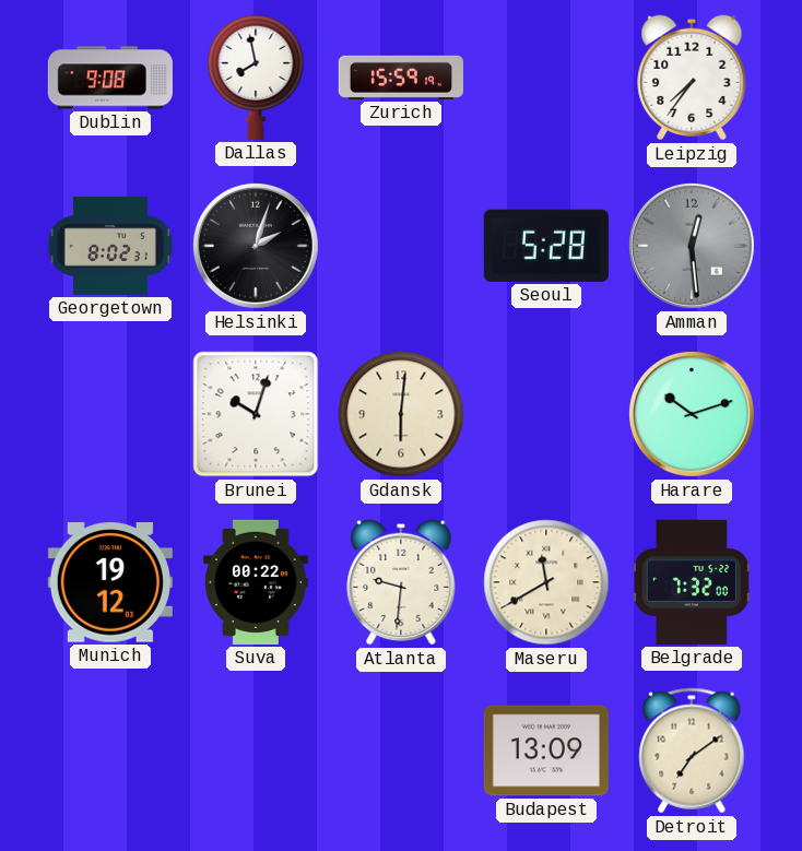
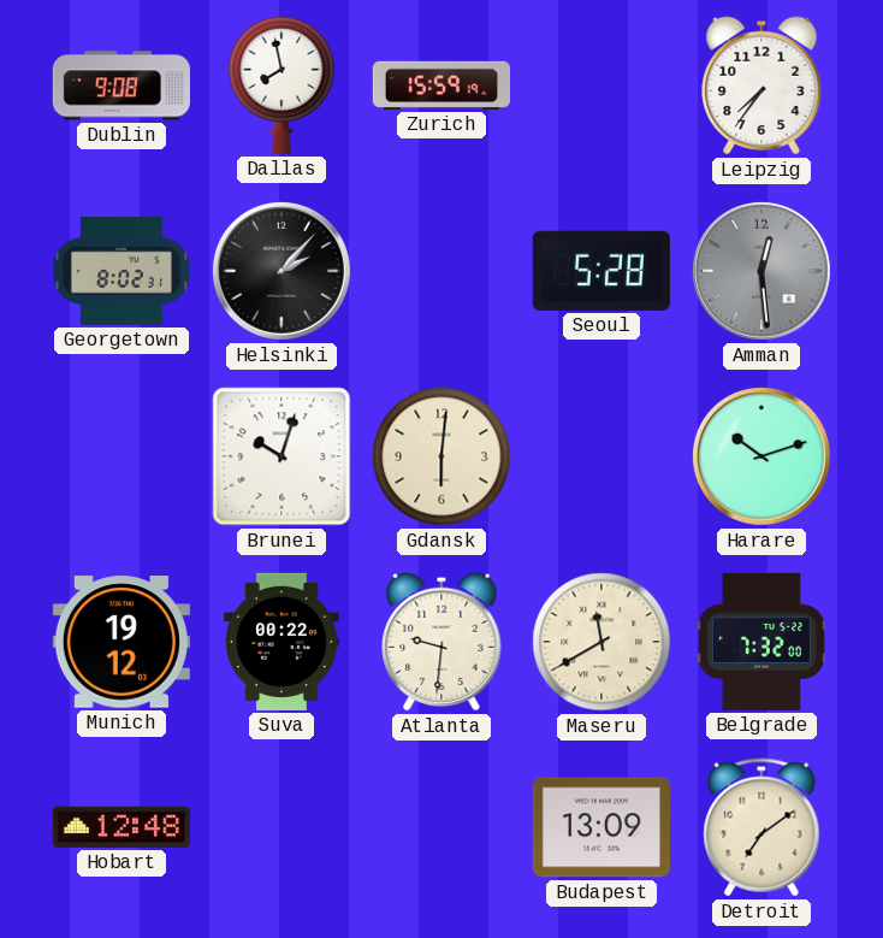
Helsinki: 2:03 -> 2:07
Hobart: none -> 12:48
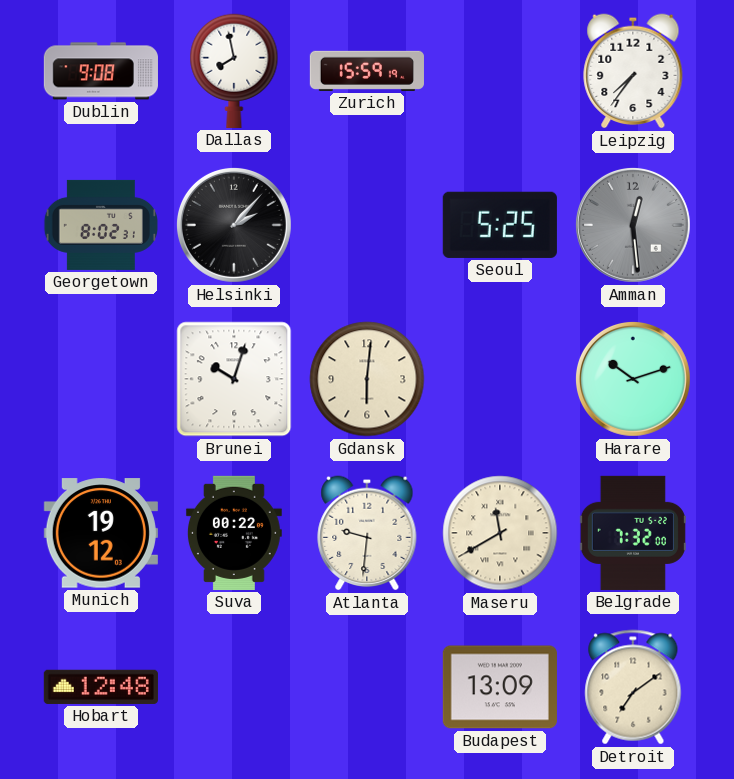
Seoul: 5:28 -> 5:25
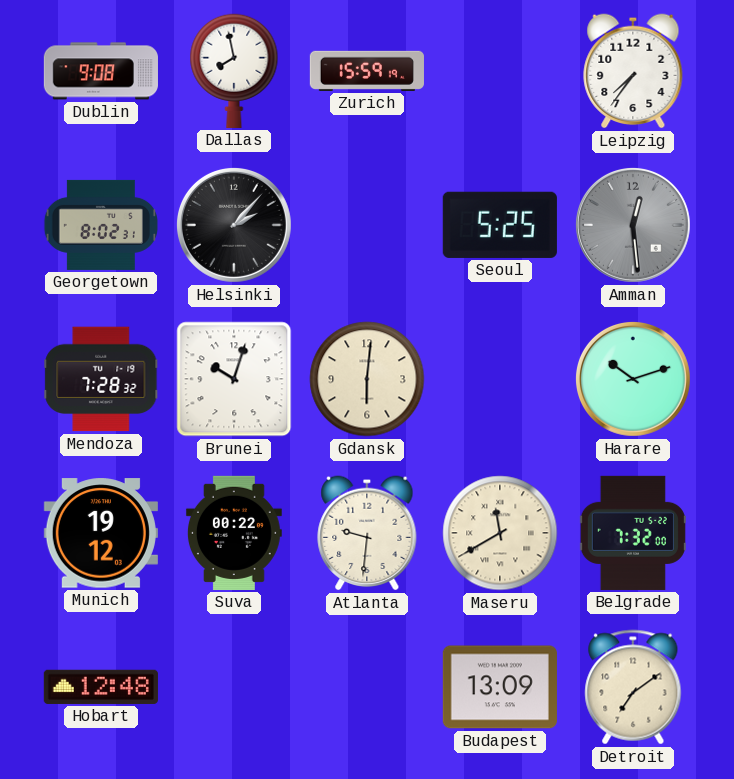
Mendoza: none -> 7:28
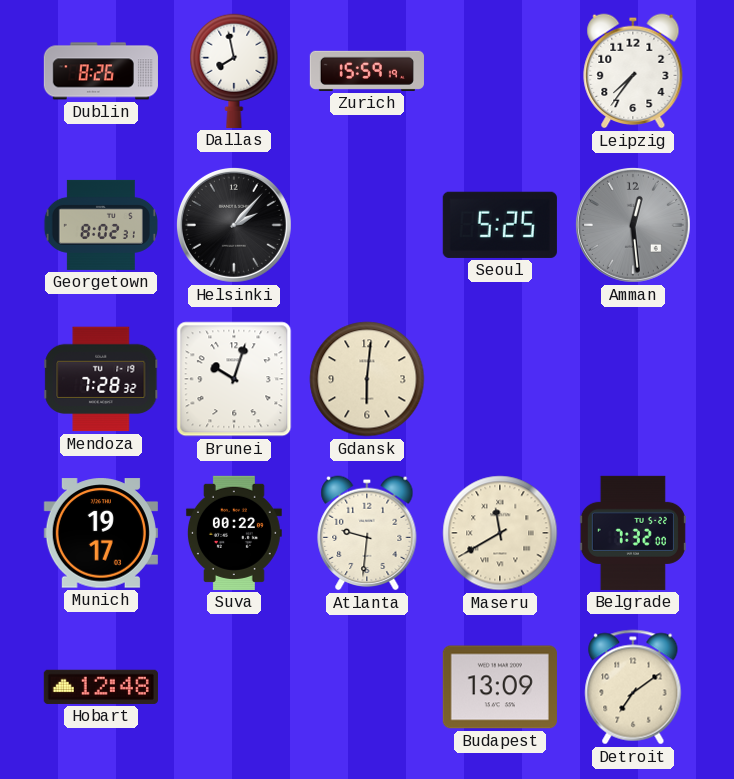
Dublin: 9:08 -> 8:26
Harare: 10:12 -> none
Munich: 19:12 -> 19:17
